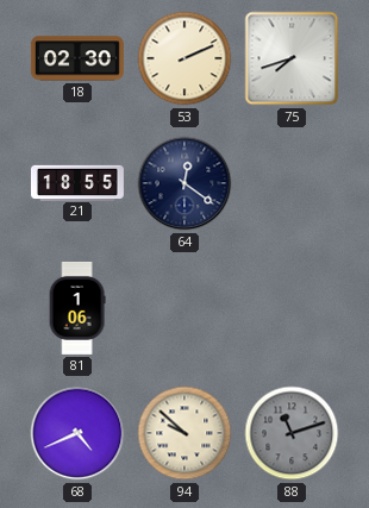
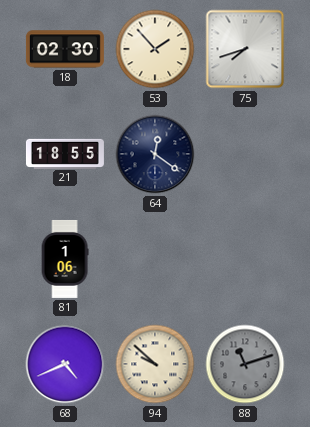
53: 2:11 -> 1:53
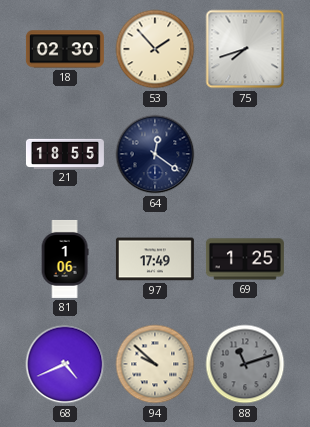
97: none -> 17:49
69: none -> 1:25
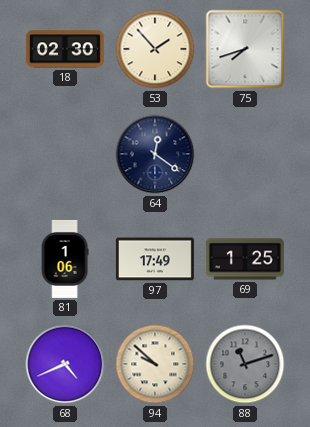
21: 18:55 -> none
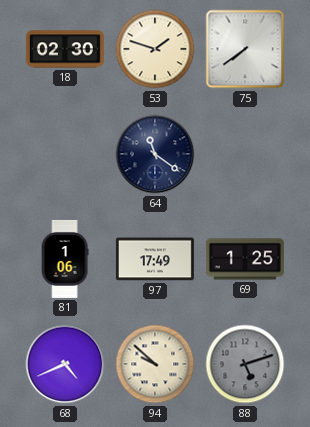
53: 1:53 -> 1:48
75: 7:42 -> 7:39
64: 12:21 -> 11:21
88: 11:12 -> 5:12
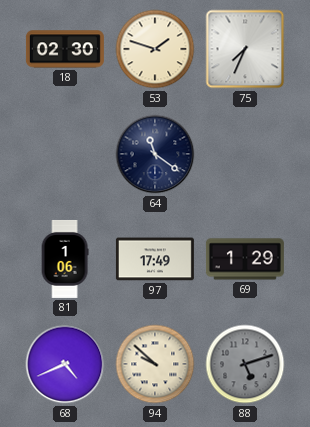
75: 7:39 -> 7:34
69: 1:25 -> 1:29
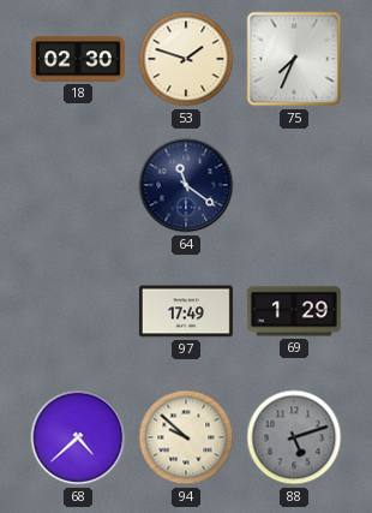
81: 1:06 -> none
68: 4:41 -> 4:38
